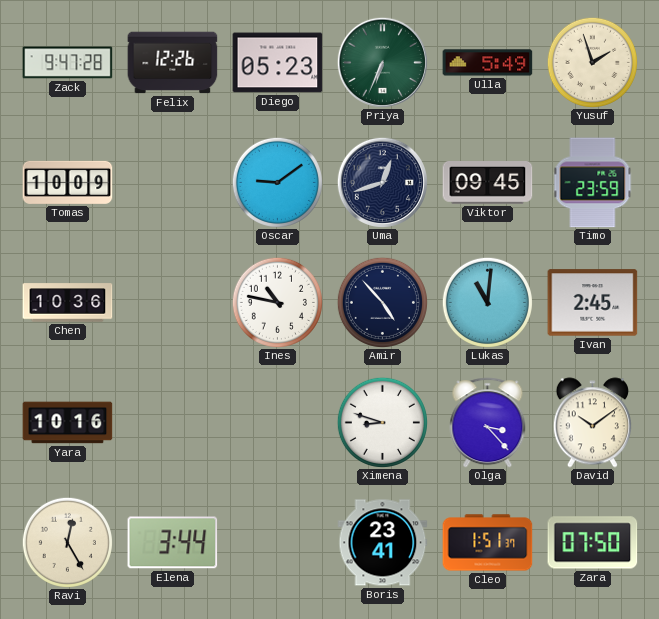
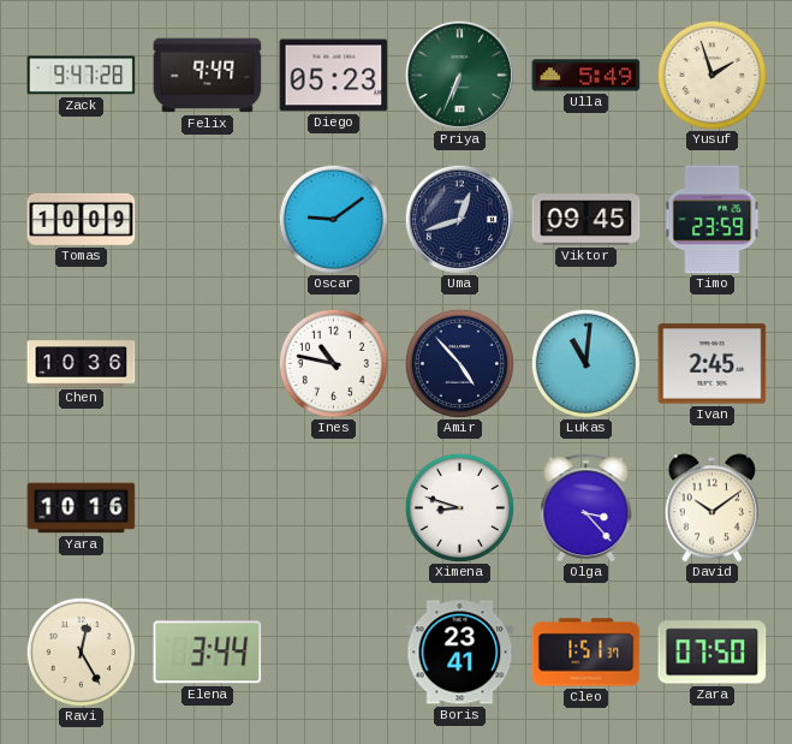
Felix: 12:26 -> 9:49
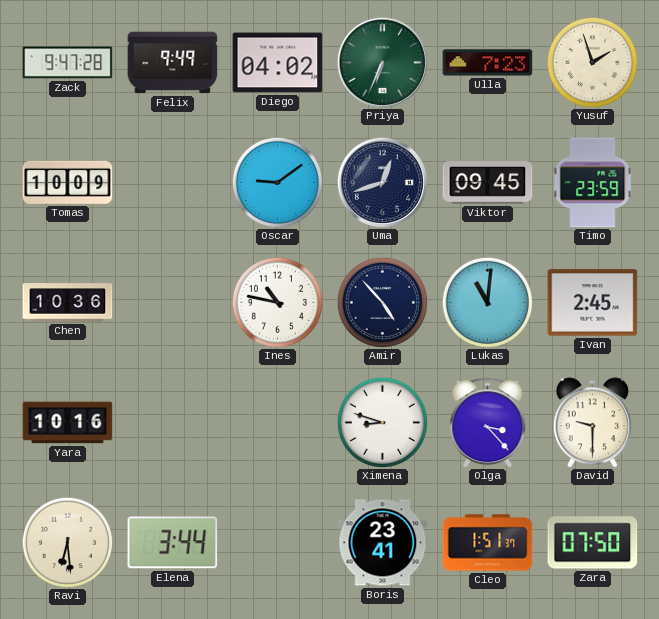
Diego: 05:23 -> 04:02
Ulla: 5:49 -> 7:23
David: 10:09 -> 9:30
Ravi: 12:25 -> 6:29
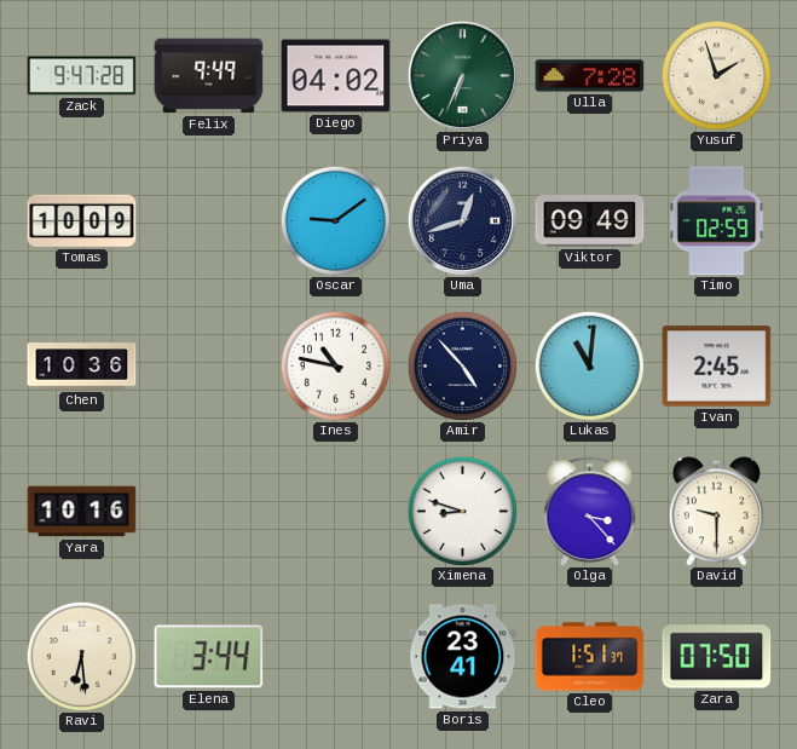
Ulla: 7:23 -> 7:28
Viktor: 09:45 -> 09:49
Timo: 23:59 -> 02:59
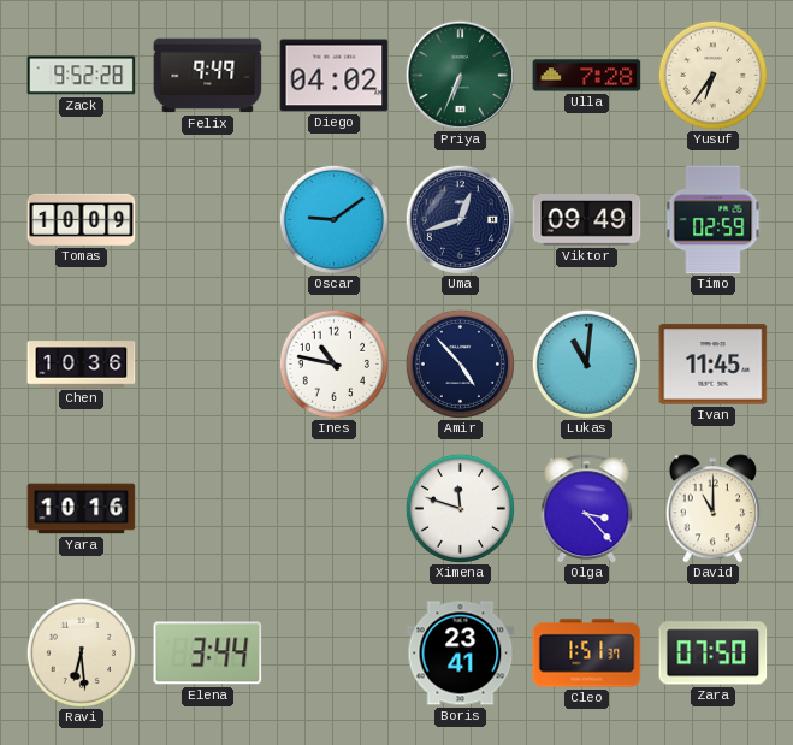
Zack: 9:47 -> 9:52
Yusuf: 1:57 -> 6:36
Ivan: 2:45 -> 11:45
Ximena: 8:48 -> 11:48
David: 9:30 -> 11:00
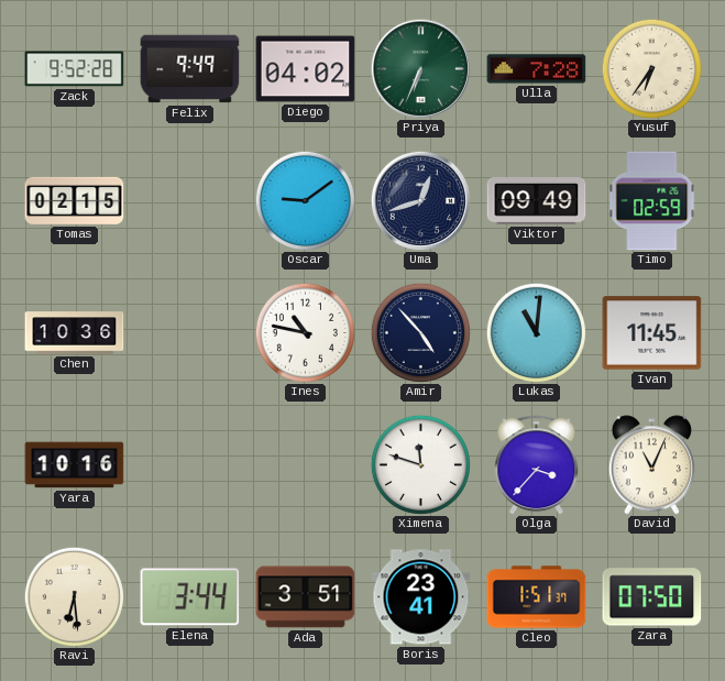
Tomas: 10:09 -> 02:15
Olga: 3:23 -> 3:37
David: 11:00 -> 11:04
Ada: none -> 3:51
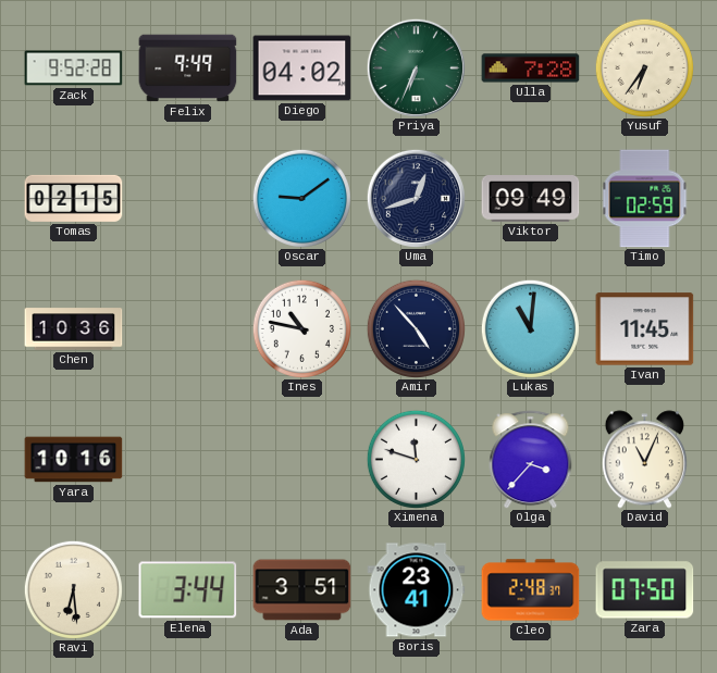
Cleo: 1:51 -> 2:48
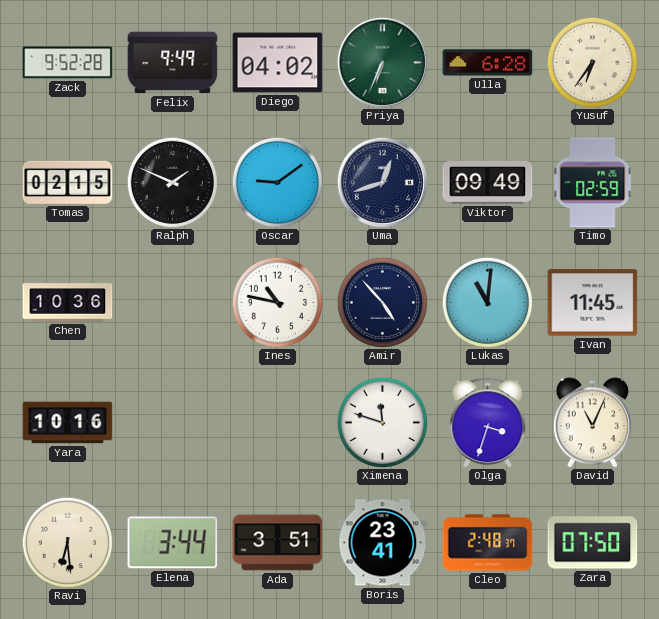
Ulla: 7:28 -> 6:28
Ralph: none -> 1:49
Olga: 3:37 -> 3:33
